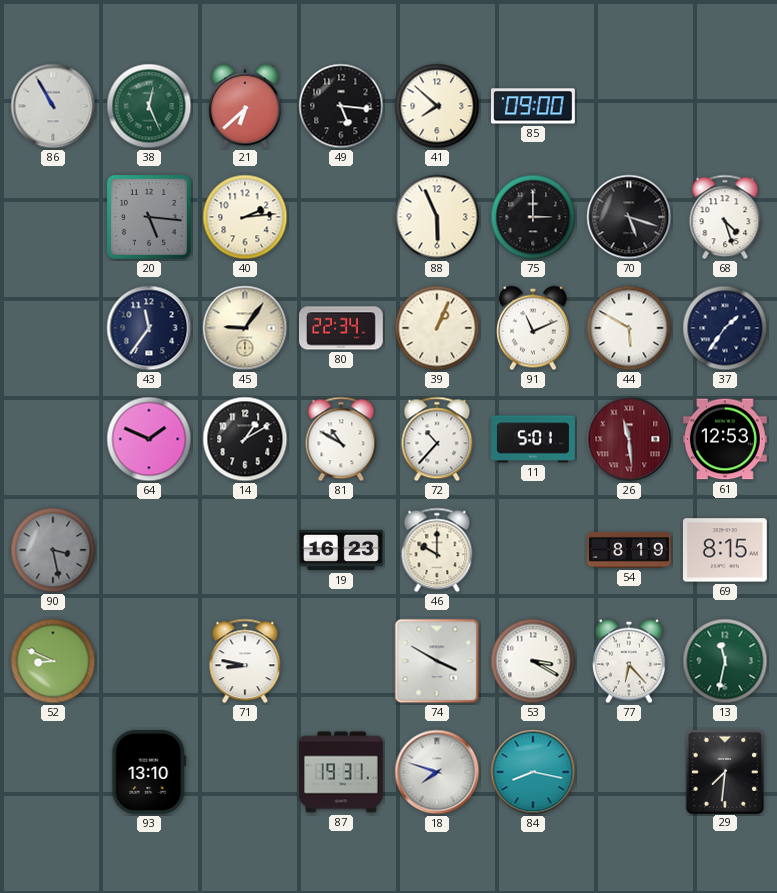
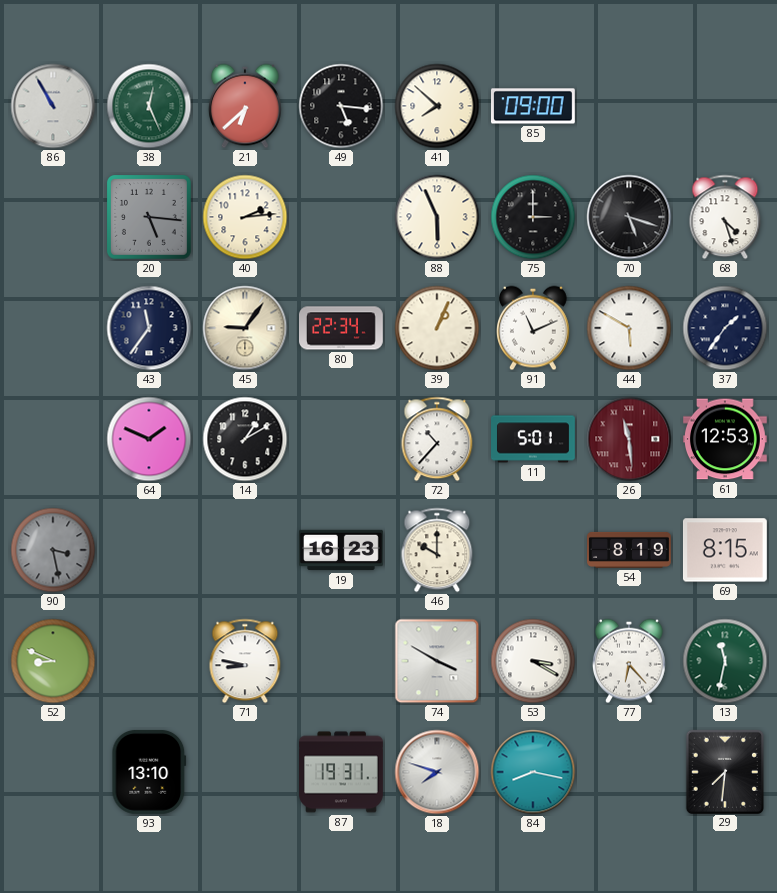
81: 10:50 -> none
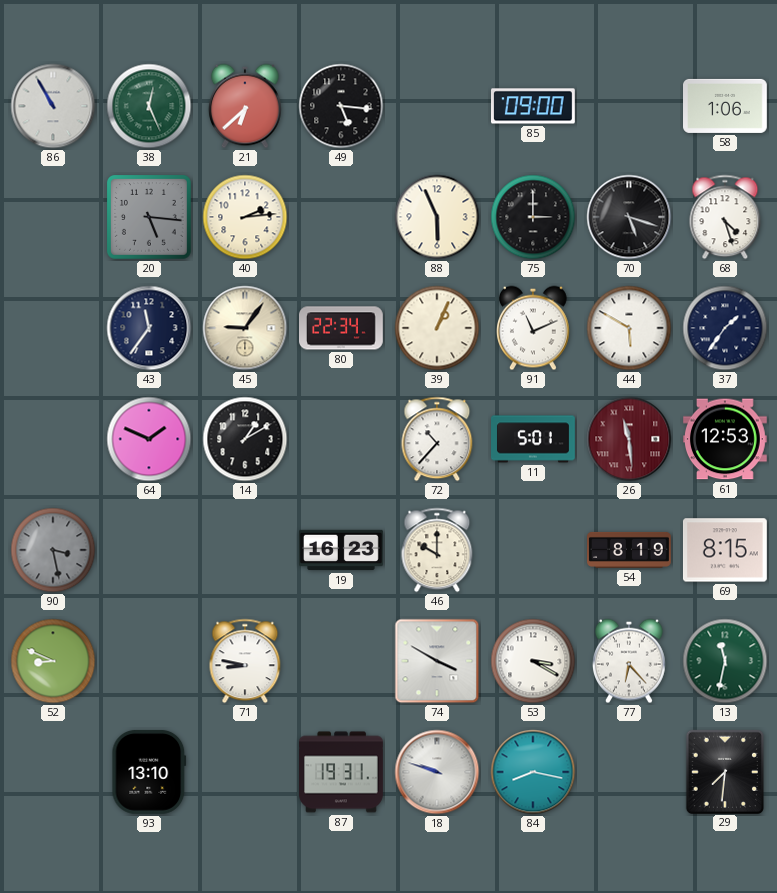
41: 7:52 -> none
58: none -> 1:06
18: 7:48 -> 9:48
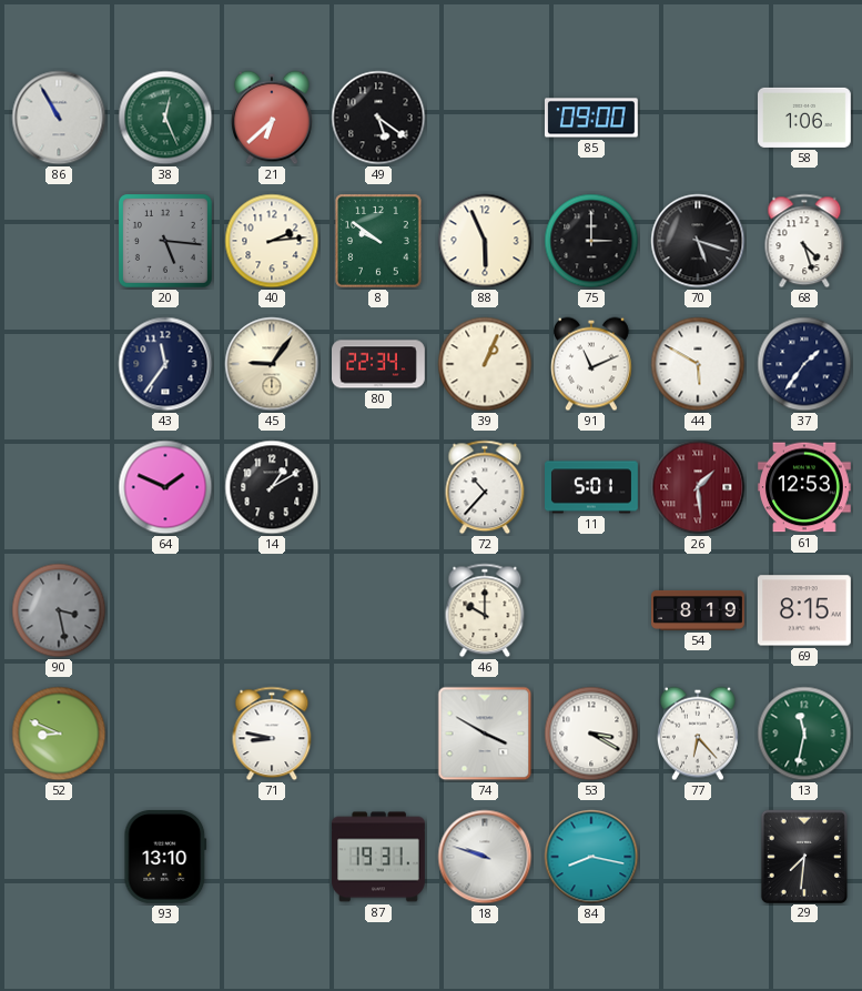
49: 5:16 -> 5:21
8: none -> 9:51
26: 11:29 -> 1:29
19: 16:23 -> none
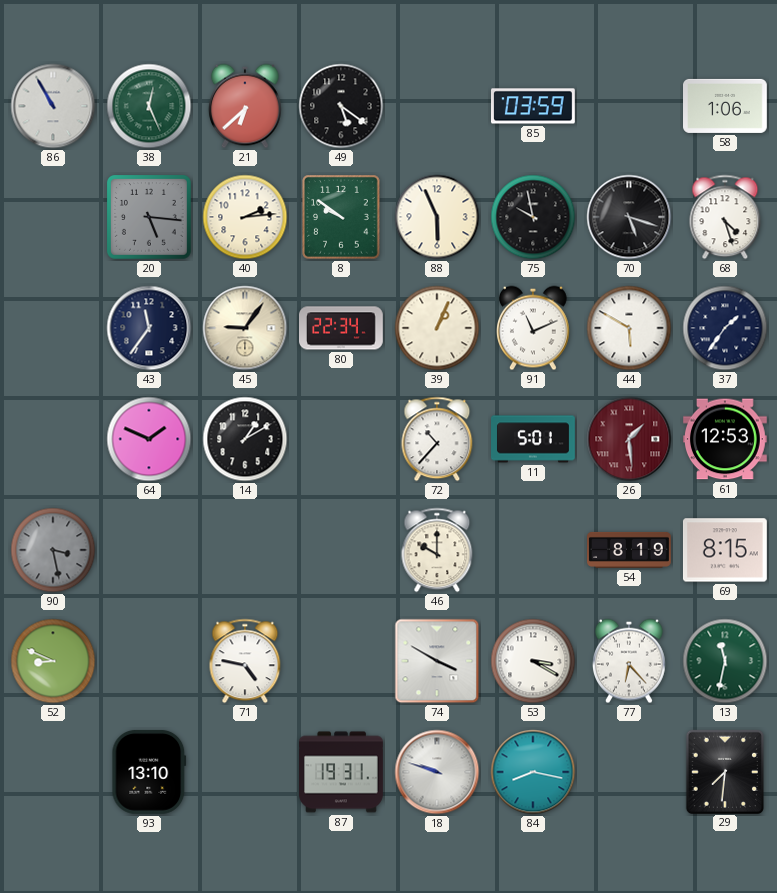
85: 09:00 -> 03:59
75: 3:00 -> 9:58
71: 8:47 -> 4:47
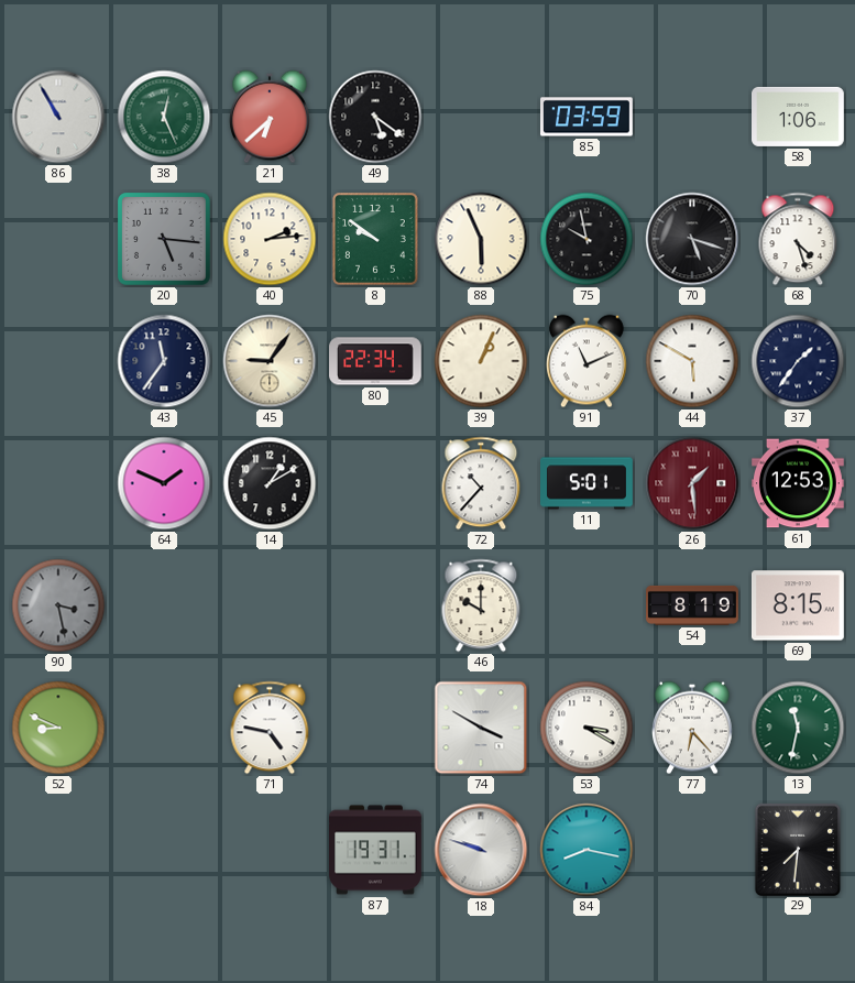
93: 13:10 -> none
